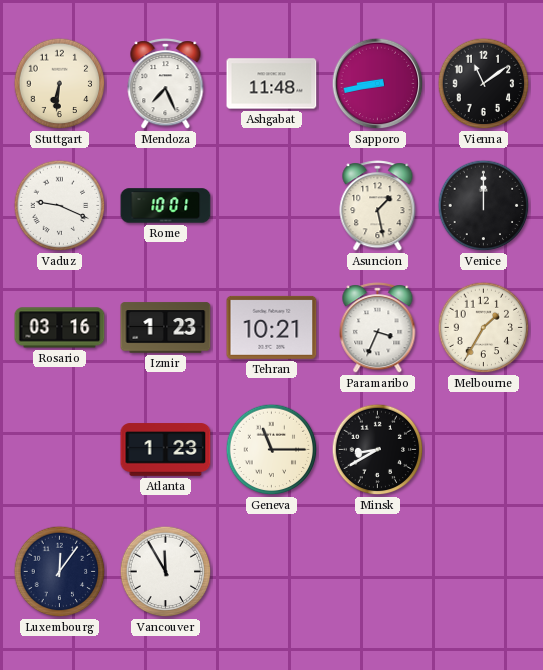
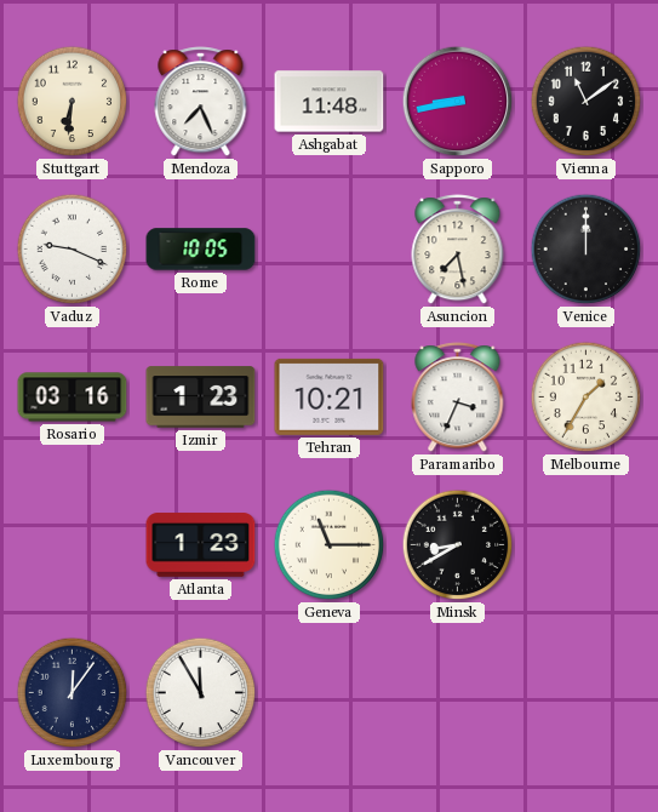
Rome: 10:01 -> 10:05
Asuncion: 1:28 -> 7:28
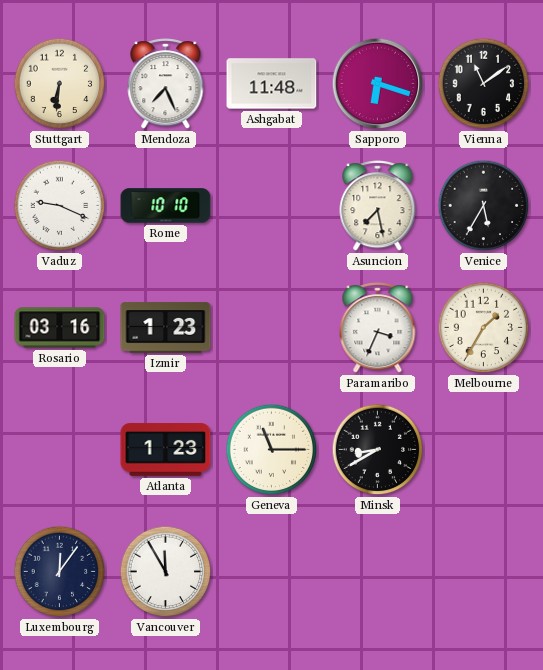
Sapporo: 8:43 -> 6:18
Rome: 10:05 -> 10:10
Venice: 12:00 -> 5:35
Tehran: 10:21 -> none
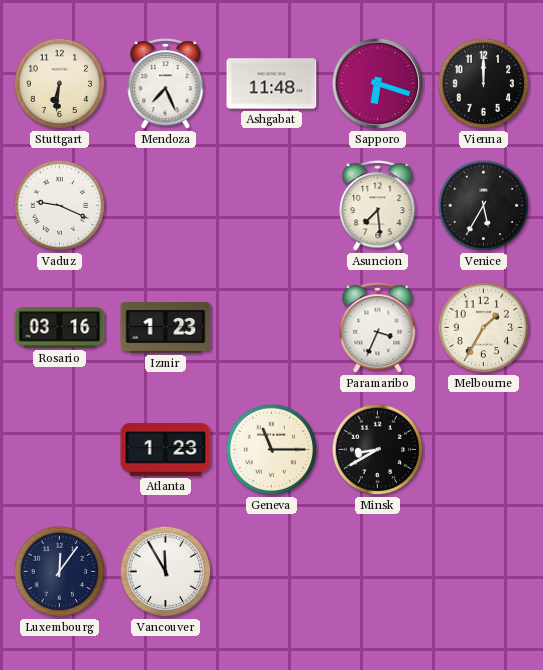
Vienna: 11:09 -> 12:00
Rome: 10:10 -> none
Asuncion: 7:28 -> 7:29
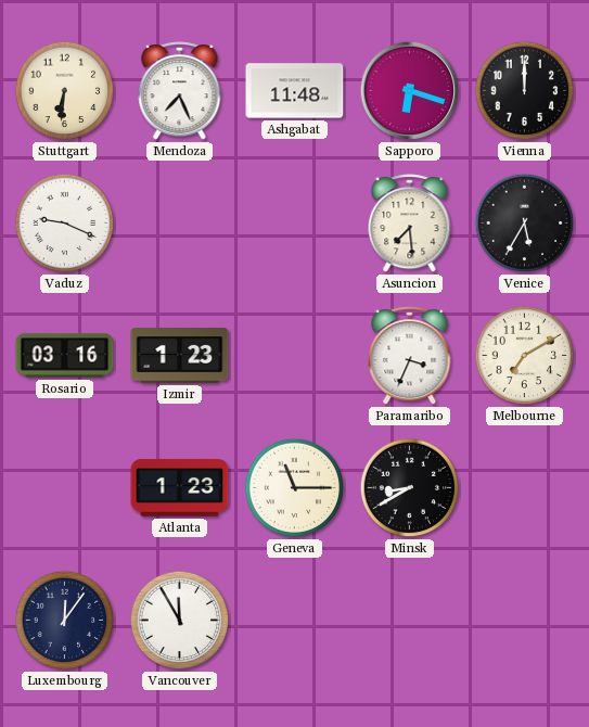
Melbourne: 1:35 -> 7:10
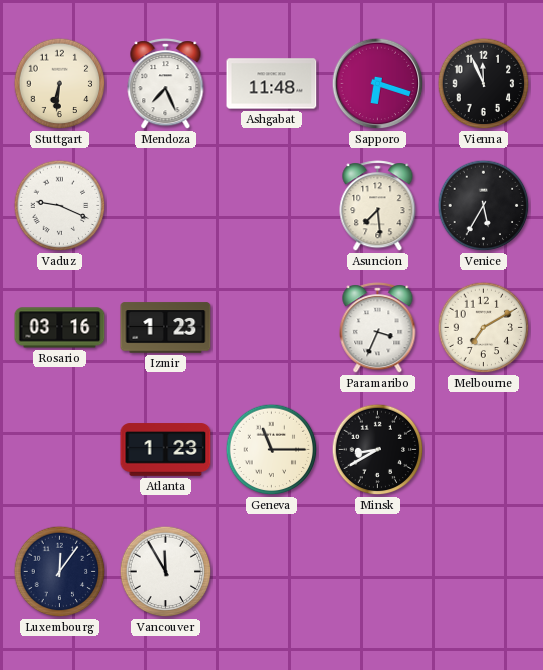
Vienna: 12:00 -> 11:56
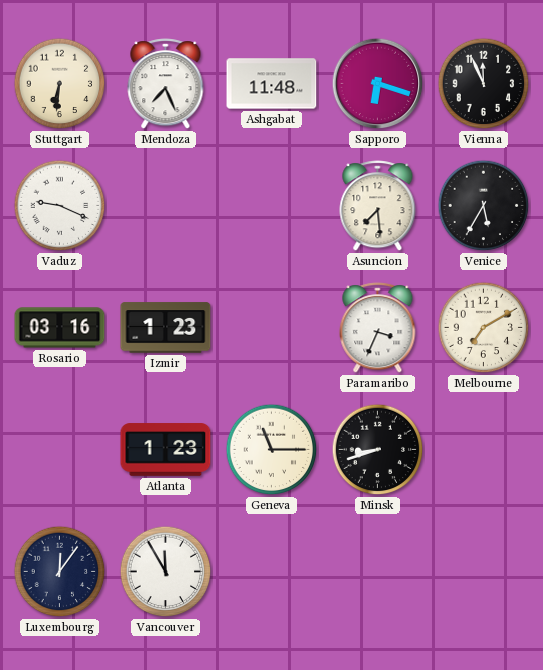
Minsk: 8:40 -> 8:42
